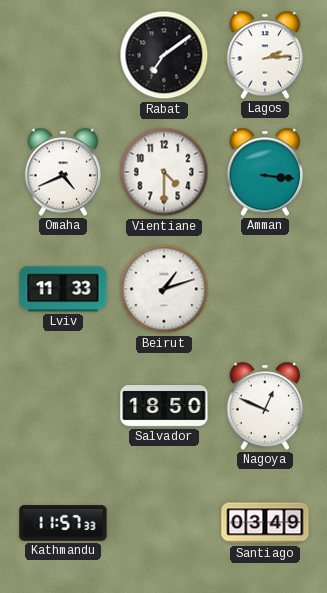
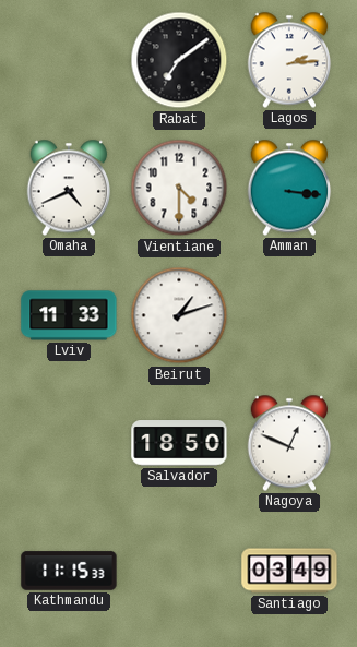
Kathmandu: 11:57 -> 11:15
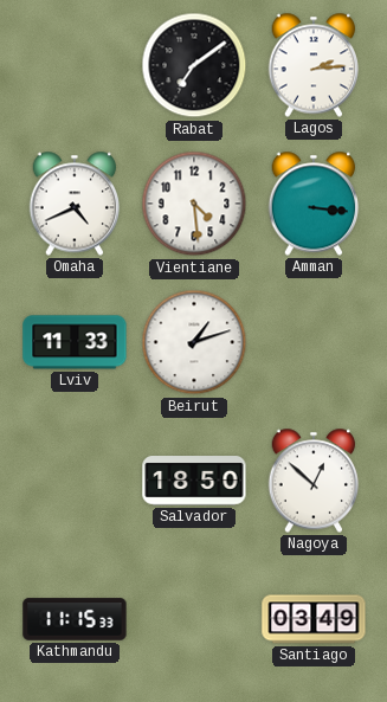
Vientiane: 4:30 -> 4:29
Nagoya: 12:49 -> 12:52
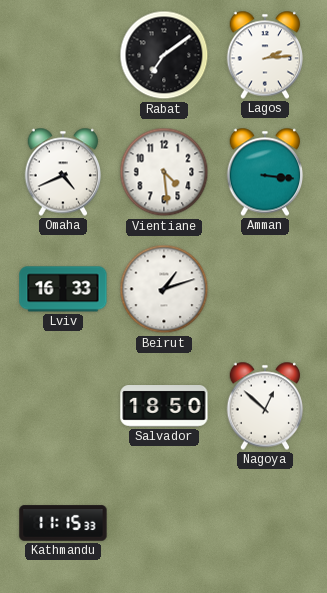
Lviv: 11:33 -> 16:33
Santiago: 03:49 -> none
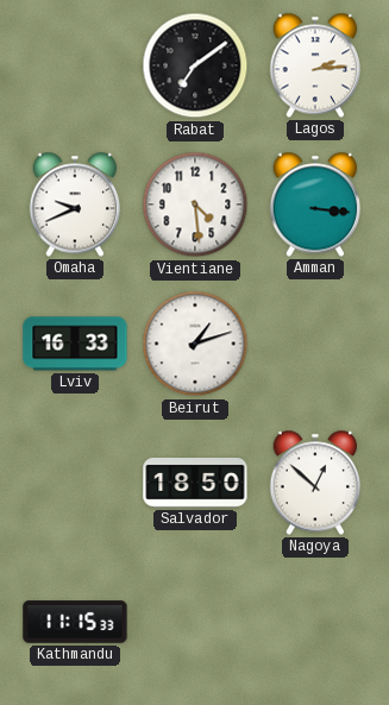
Omaha: 4:41 -> 9:41
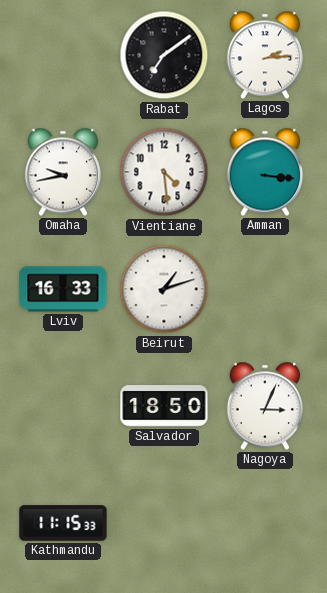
Omaha: 9:41 -> 9:43
Nagoya: 12:52 -> 3:04
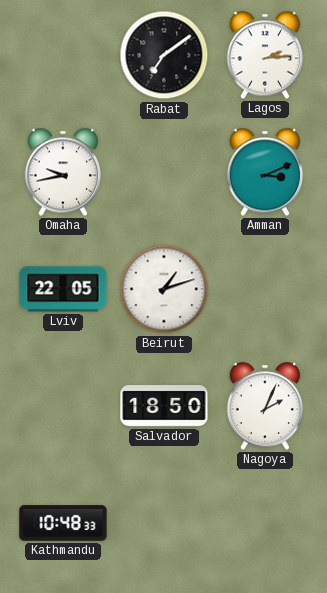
Vientiane: 4:29 -> none
Amman: 3:16 -> 3:11
Lviv: 16:33 -> 22:05
Nagoya: 3:04 -> 2:04
Kathmandu: 11:15 -> 10:48
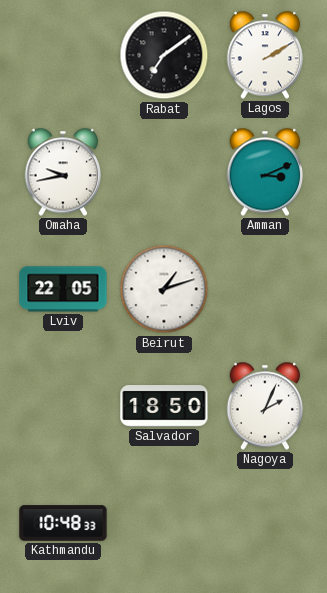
Lagos: 2:14 -> 2:10
